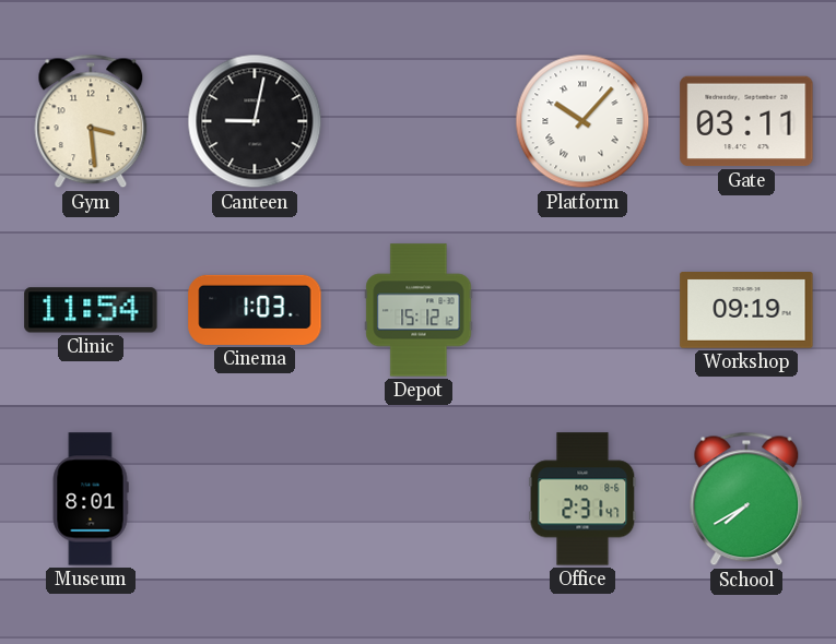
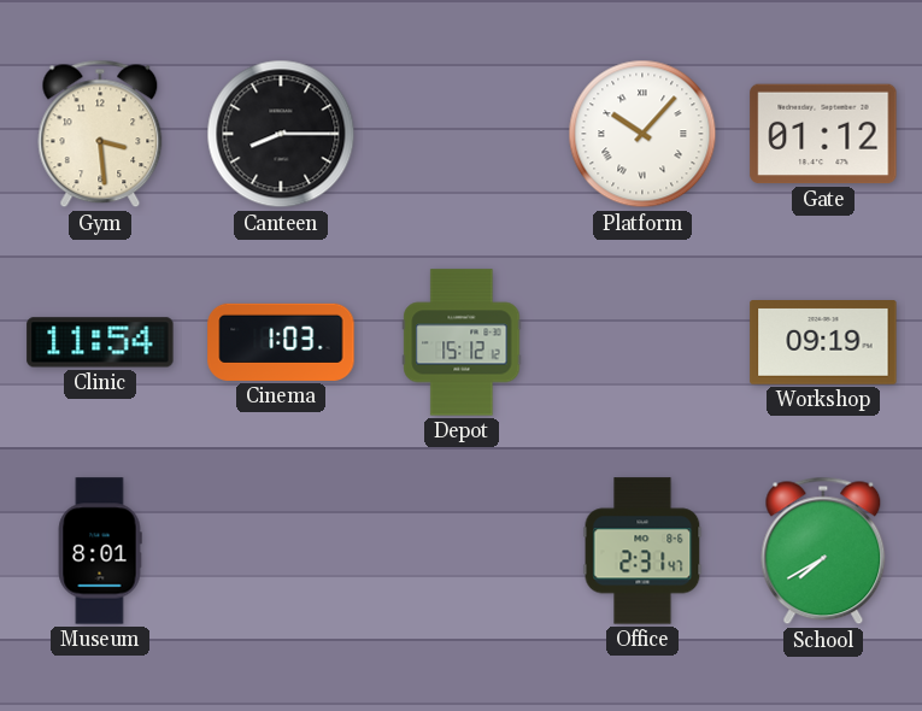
Canteen: 9:02 -> 8:15
Gate: 03:11 -> 01:12
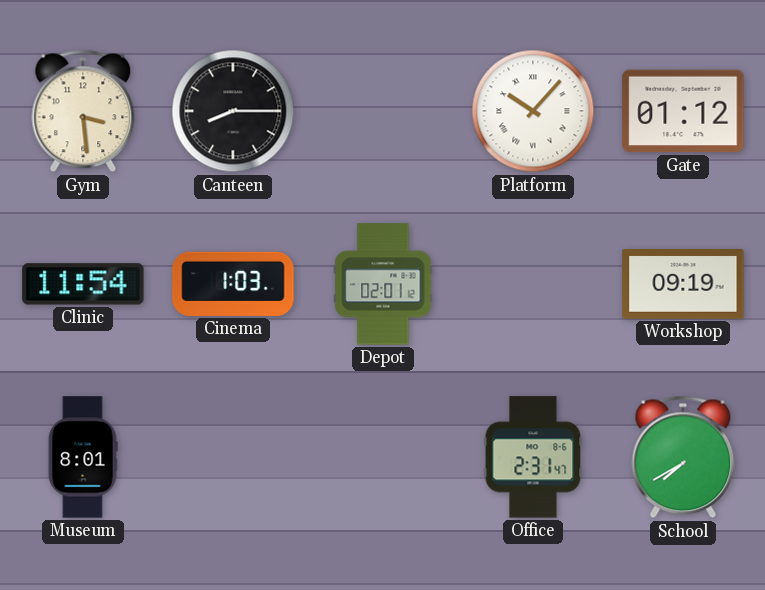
Depot: 15:12 -> 02:01
